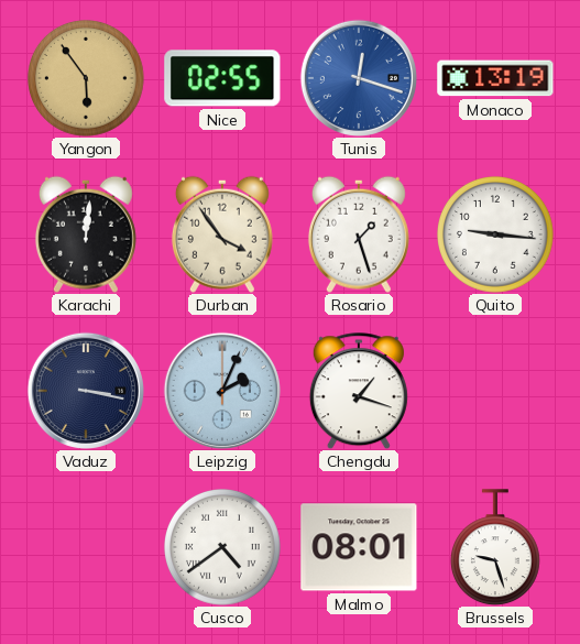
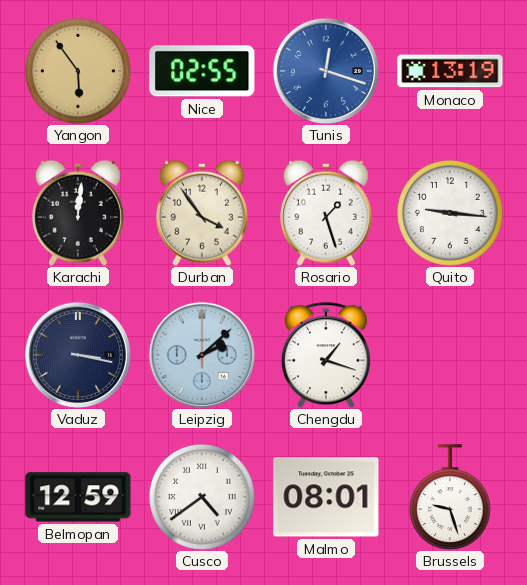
Leipzig: 2:04 -> 2:08
Belmopan: none -> 12:59
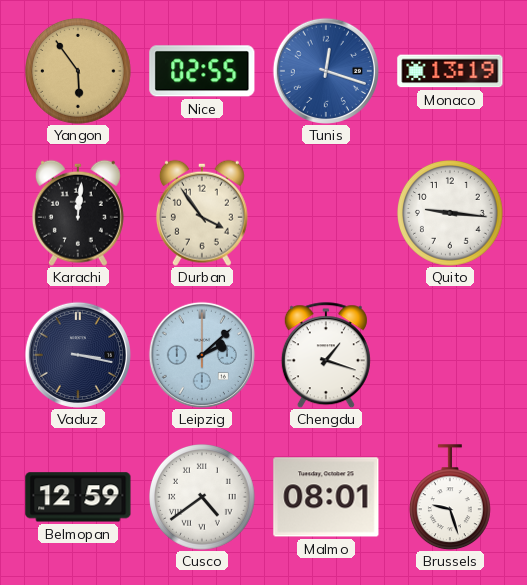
Rosario: 1:27 -> none
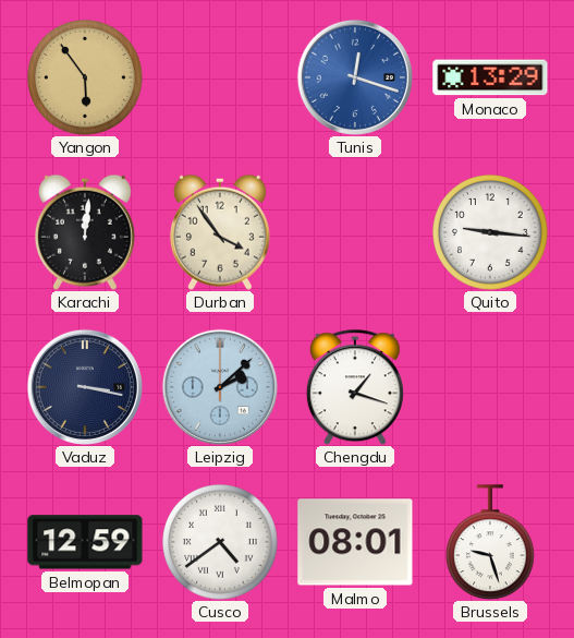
Nice: 02:55 -> none
Monaco: 13:19 -> 13:29
